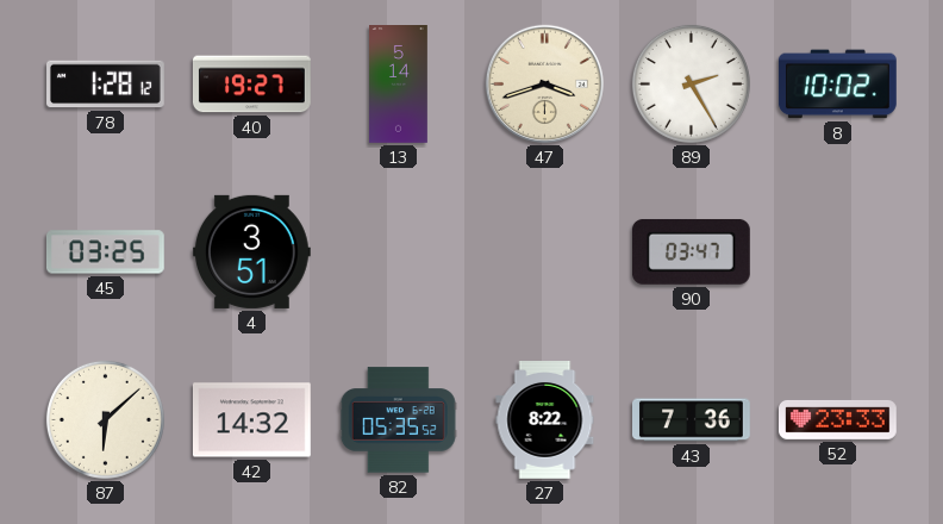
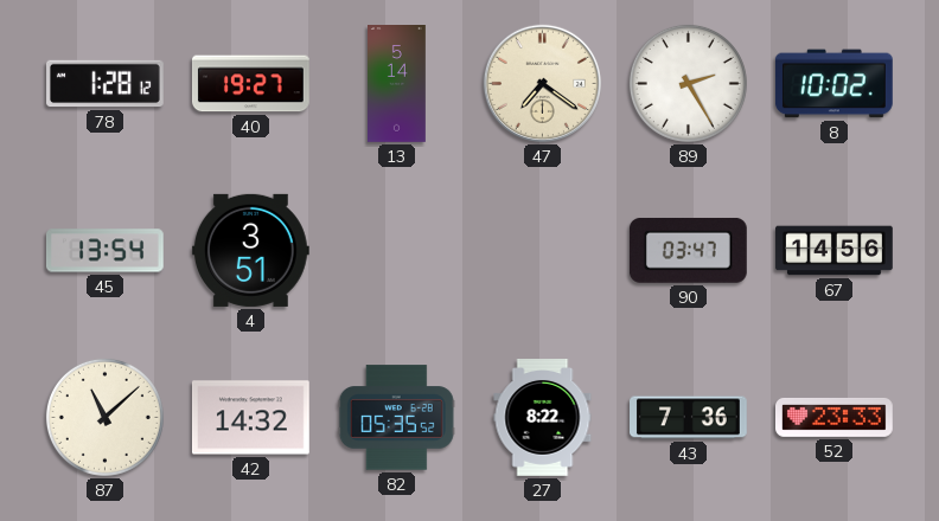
47: 3:42 -> 7:21
45: 03:25 -> 13:54
67: none -> 14:56
87: 6:08 -> 11:08
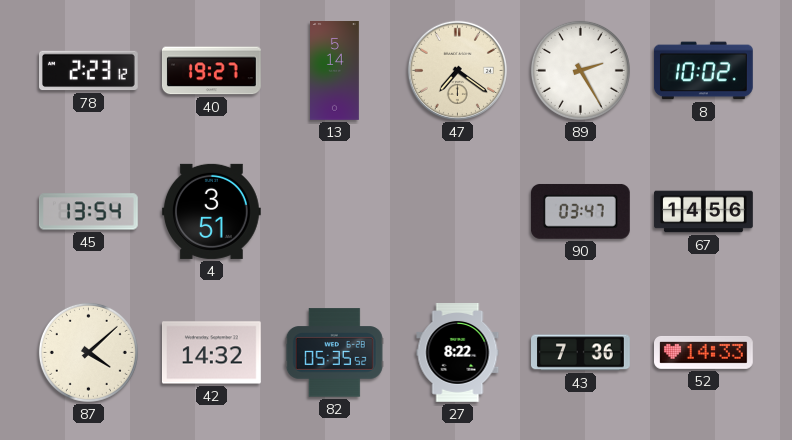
78: 1:28 -> 2:23
87: 11:08 -> 4:08
52: 23:33 -> 14:33
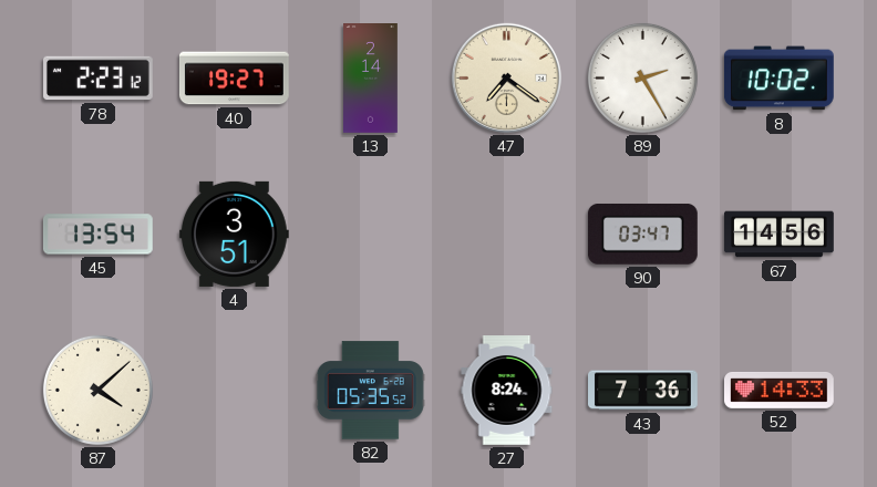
13: 5:14 -> 2:14
42: 14:32 -> none
27: 8:22 -> 8:24
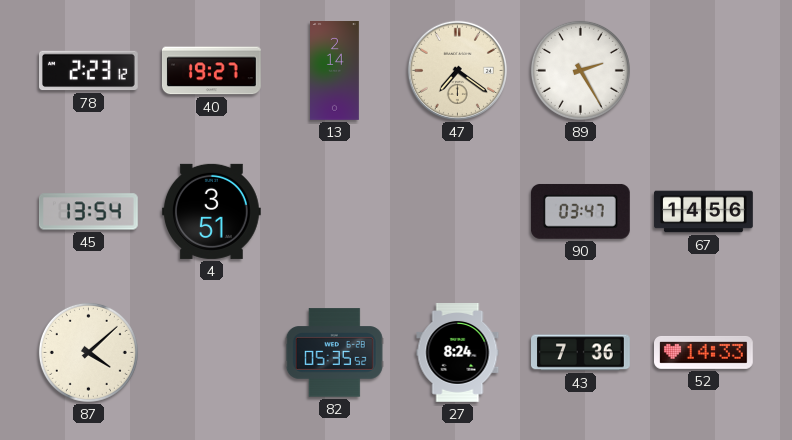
8: 10:02 -> none
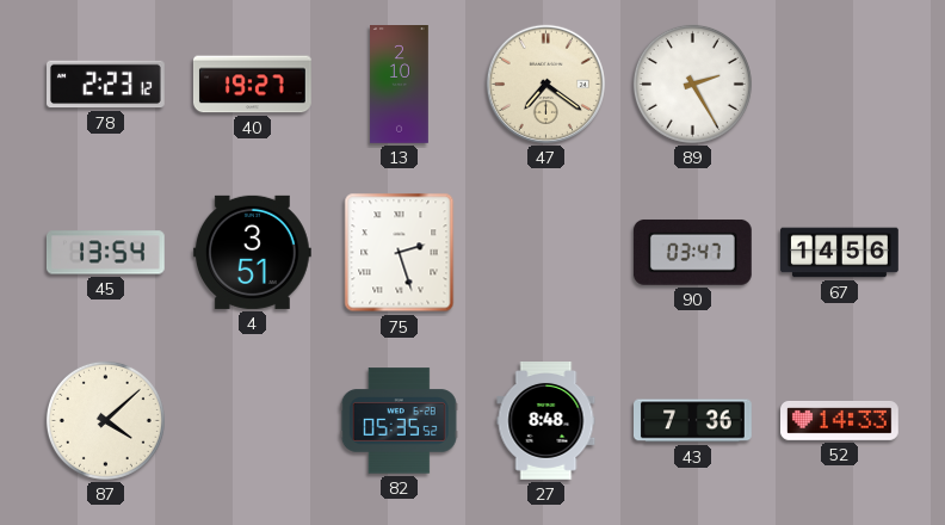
13: 2:14 -> 2:10
75: none -> 2:27
27: 8:24 -> 8:48
